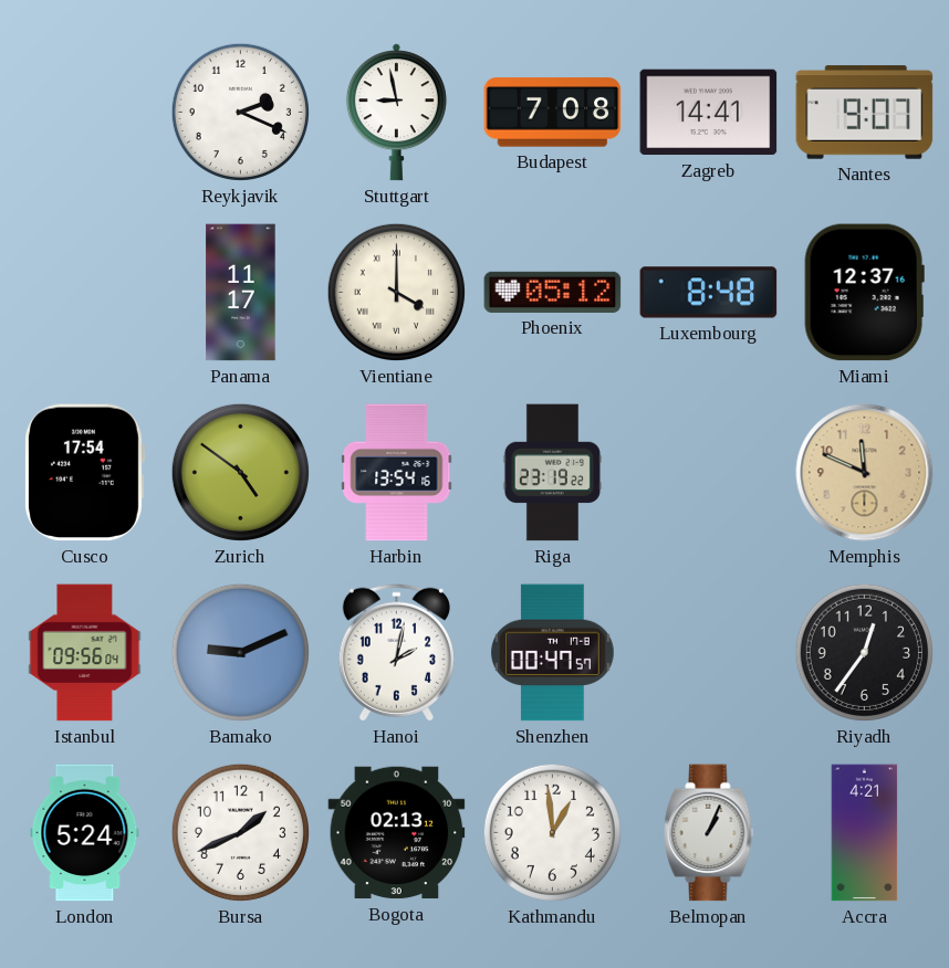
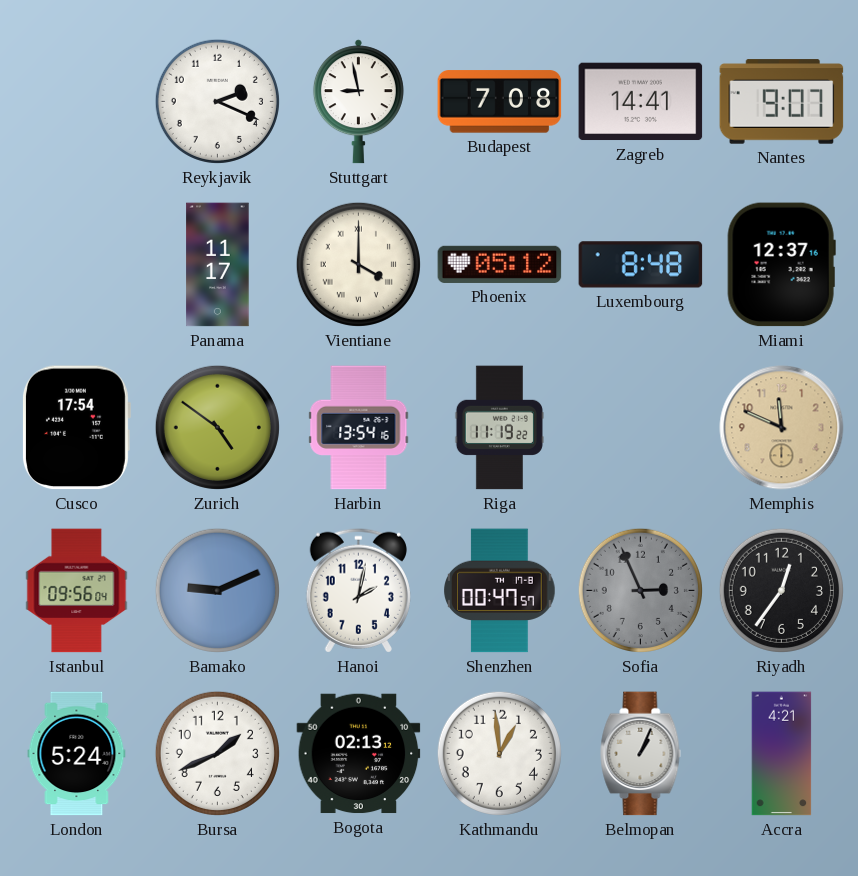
Riga: 23:19 -> 11:19
Sofia: none -> 2:56
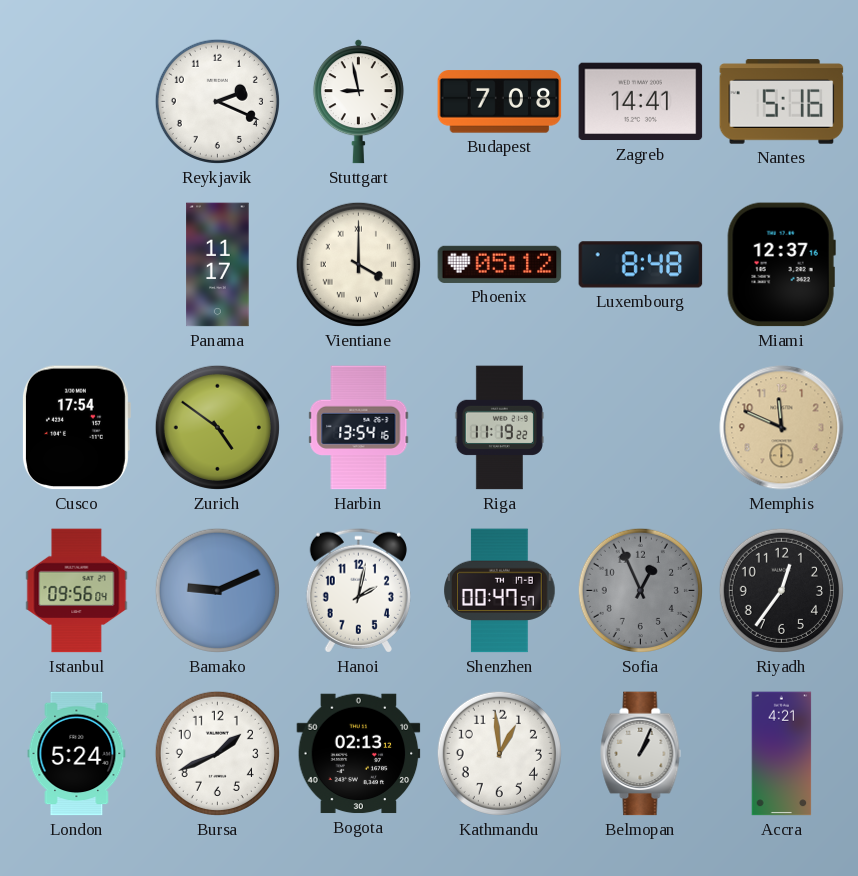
Nantes: 9:07 -> 5:16
Sofia: 2:56 -> 12:56
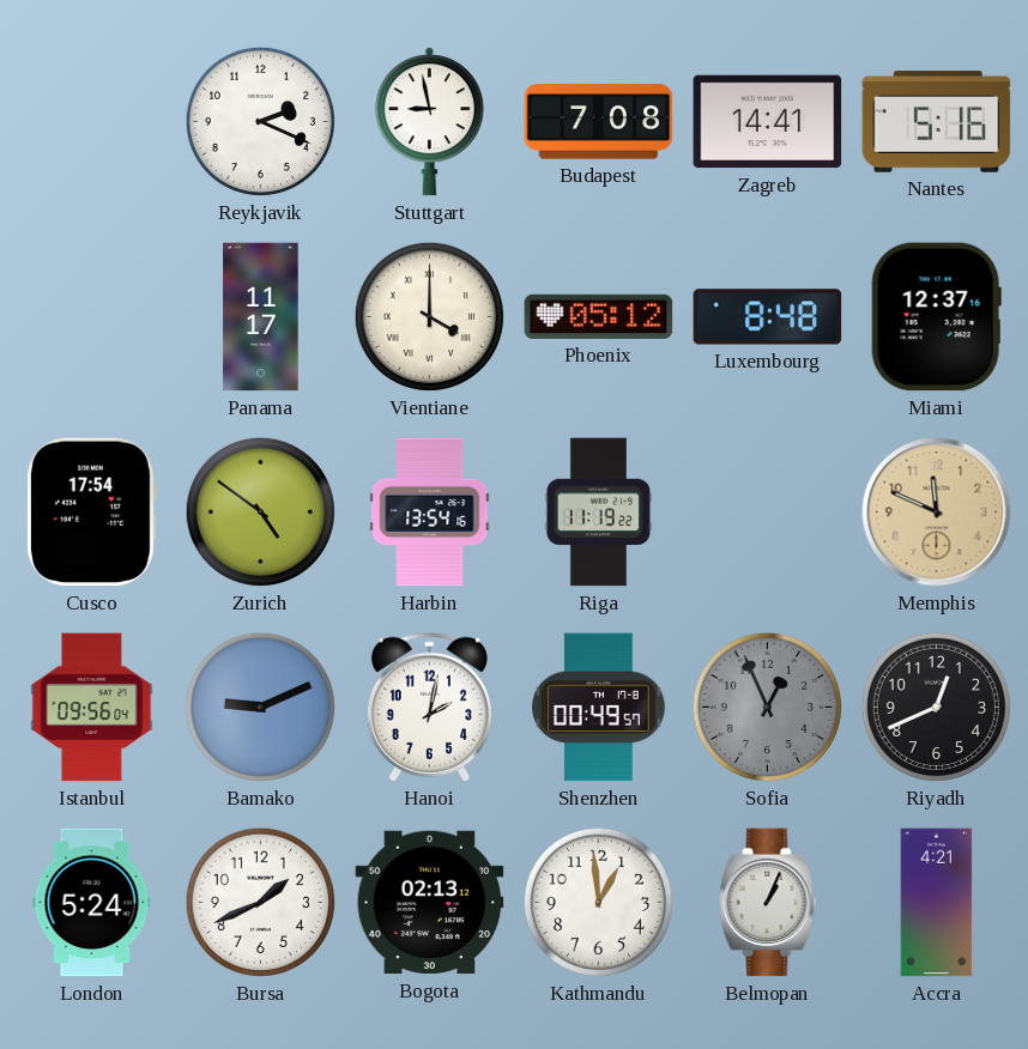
Shenzhen: 00:47 -> 00:49
Riyadh: 12:36 -> 12:41
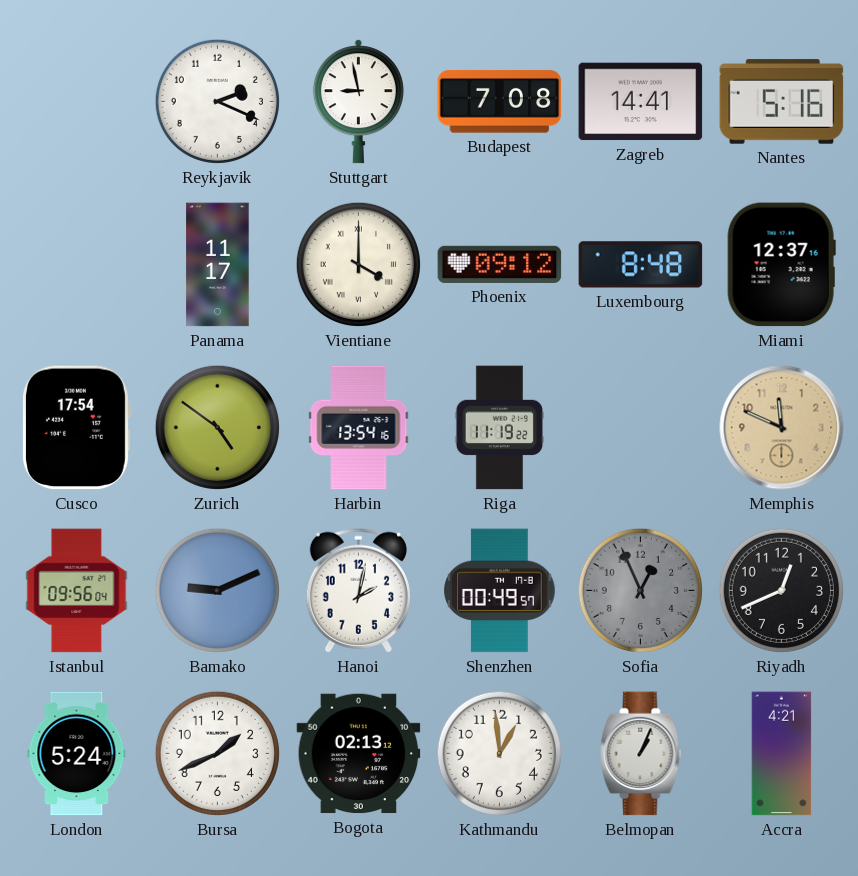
Phoenix: 05:12 -> 09:12
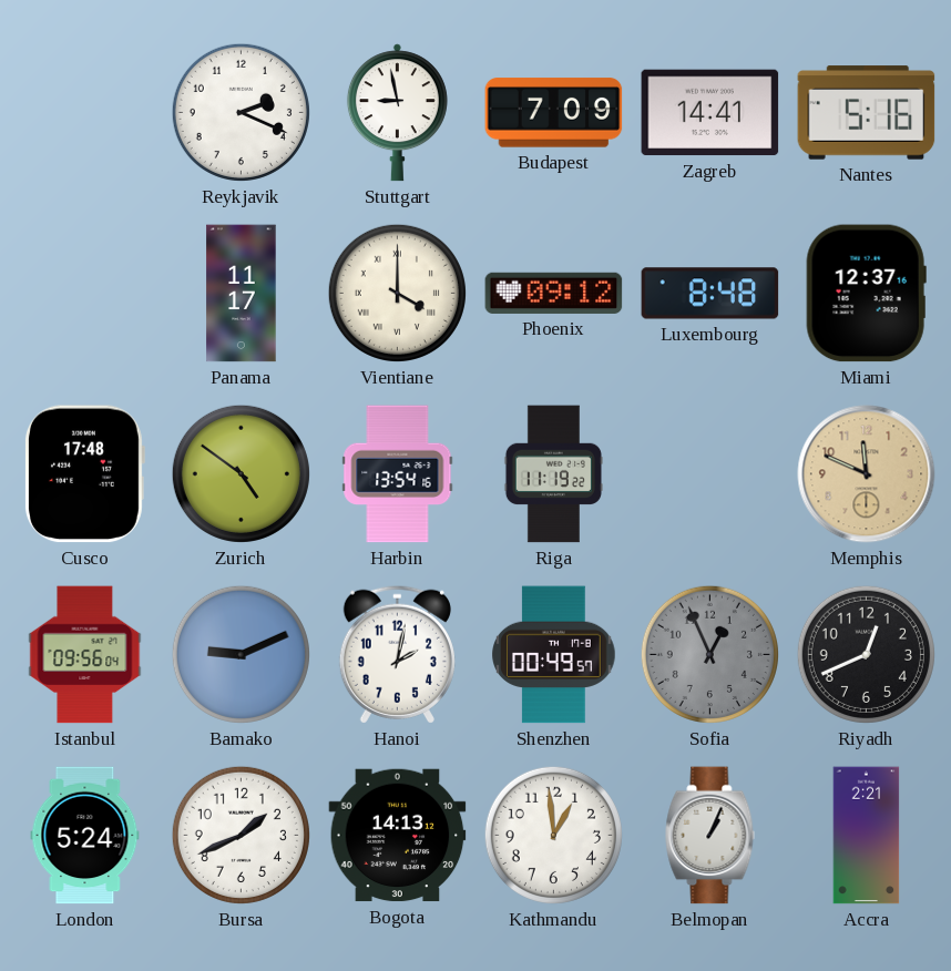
Budapest: 7:08 -> 7:09
Cusco: 17:54 -> 17:48
Bogota: 02:13 -> 14:13
Accra: 4:21 -> 2:21
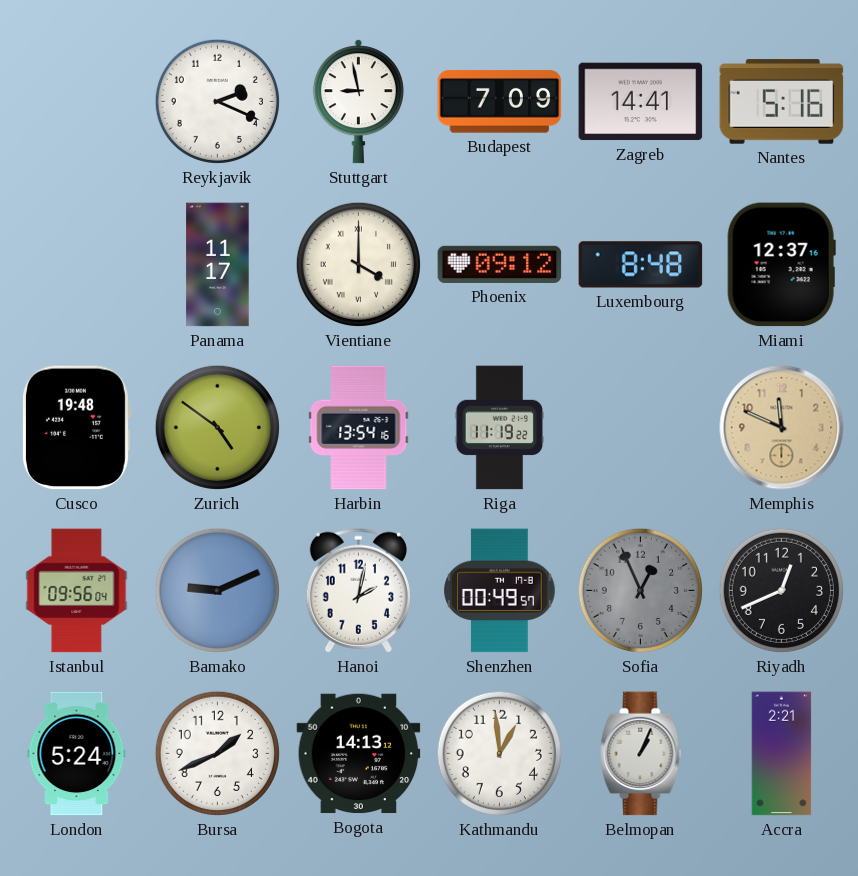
Cusco: 17:48 -> 19:48
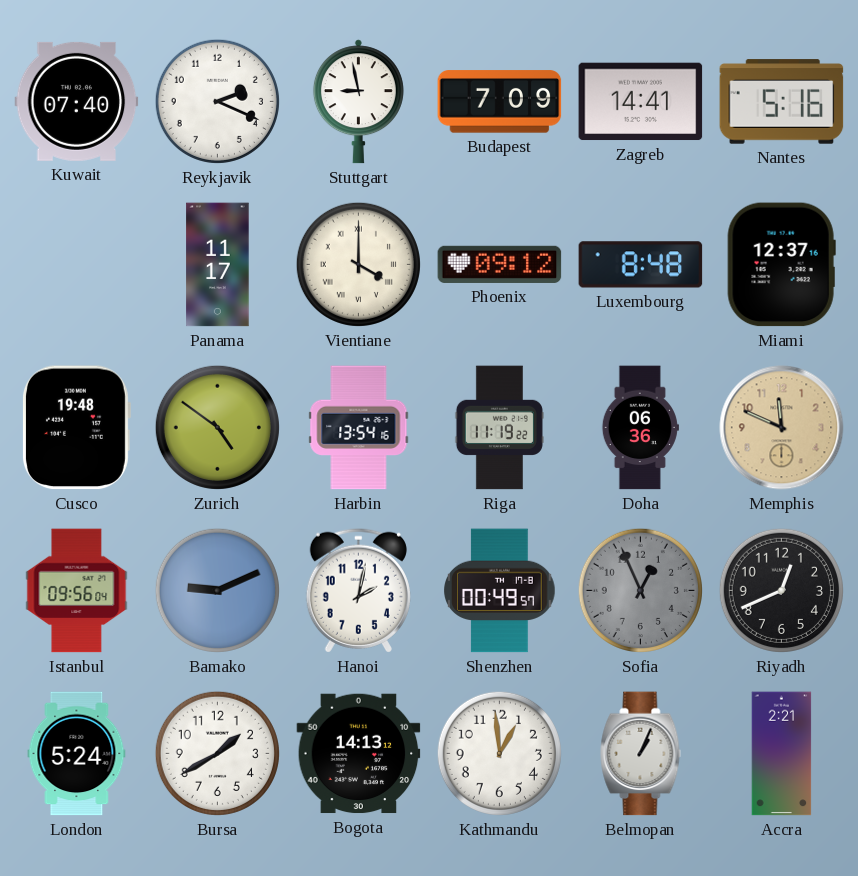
Kuwait: none -> 07:40
Doha: none -> 06:36
Bursa: 1:41 -> 1:40
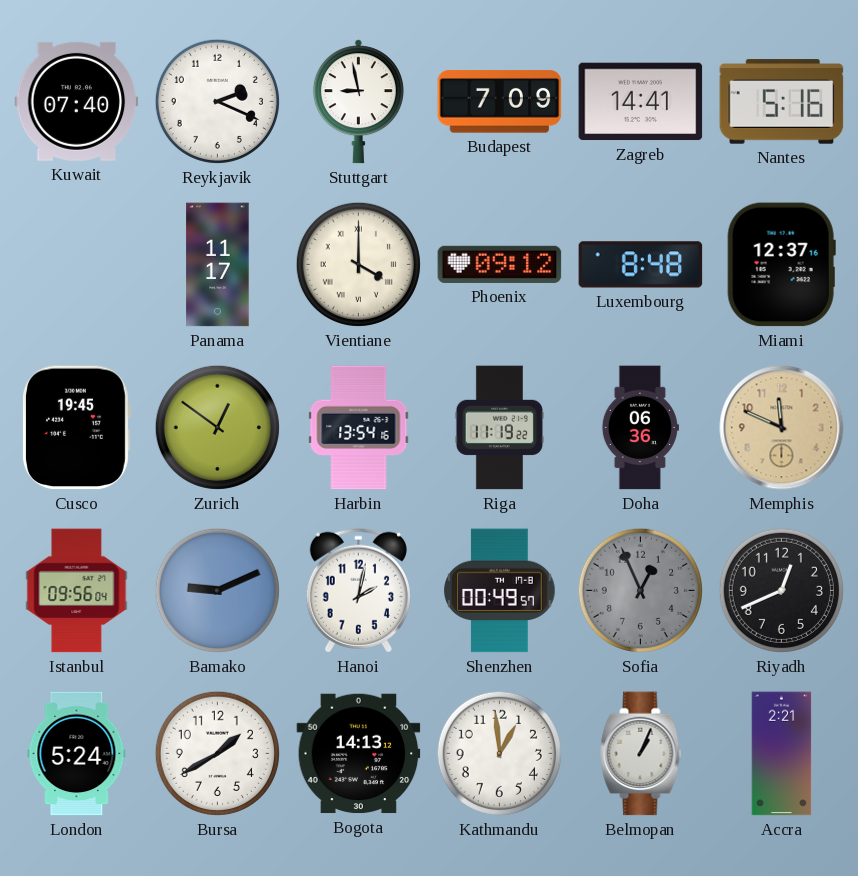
Cusco: 19:48 -> 19:45
Zurich: 4:51 -> 12:51
